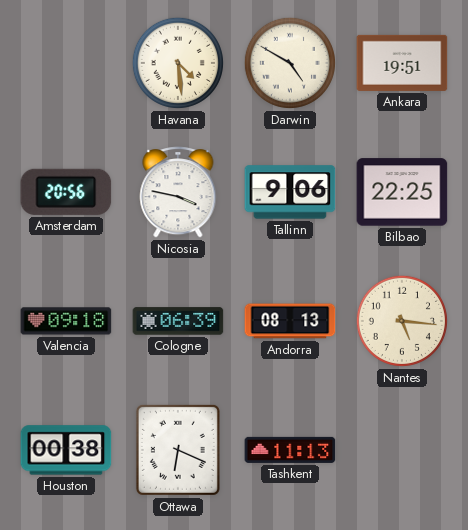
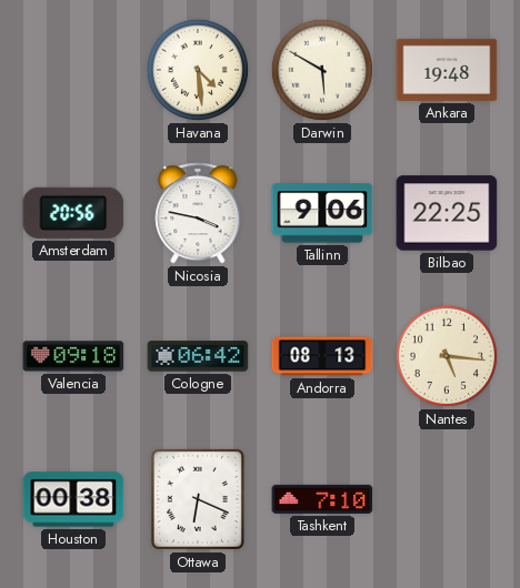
Darwin: 4:50 -> 5:50
Ankara: 19:51 -> 19:48
Cologne: 06:39 -> 06:42
Tashkent: 11:13 -> 7:10
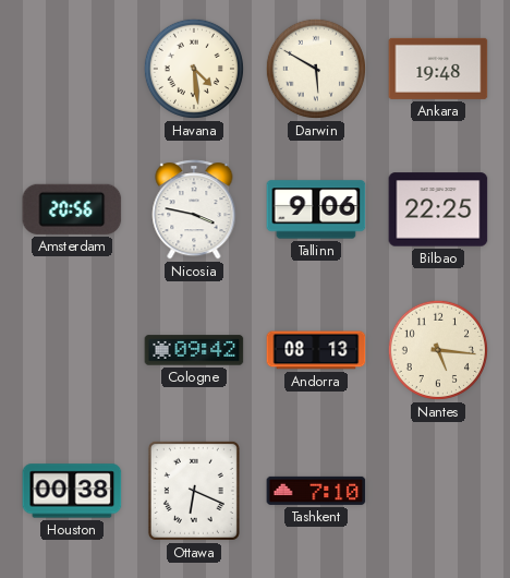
Valencia: 09:18 -> none
Cologne: 06:42 -> 09:42
